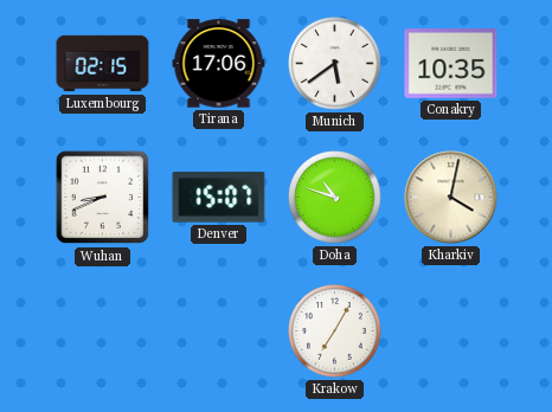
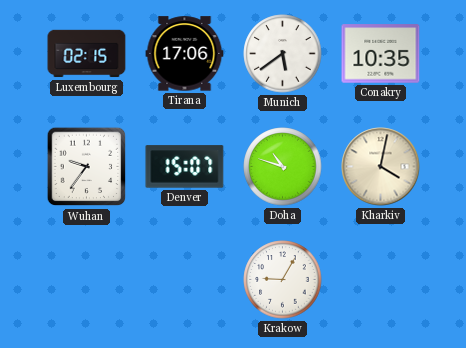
Wuhan: 8:41 -> 9:36
Krakow: 7:05 -> 9:05
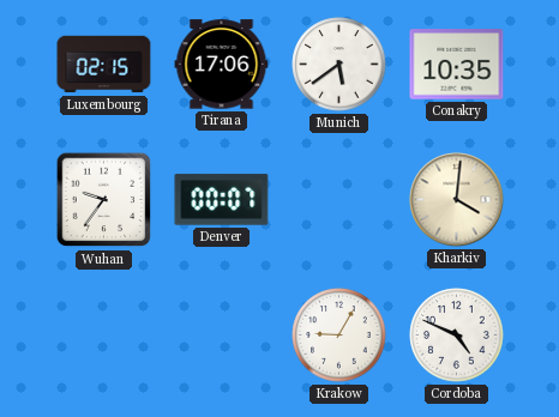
Denver: 15:07 -> 00:07
Doha: 10:48 -> none
Kharkiv: 4:02 -> 4:01
Cordoba: none -> 4:49
